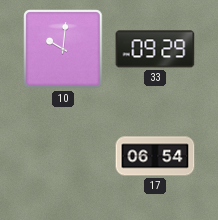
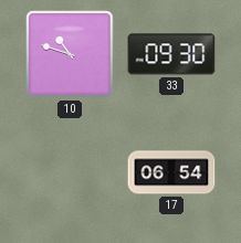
10: 10:01 -> 10:48
33: 09:29 -> 09:30
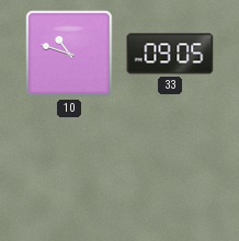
33: 09:30 -> 09:05
17: 06:54 -> none
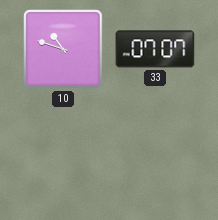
33: 09:05 -> 07:07
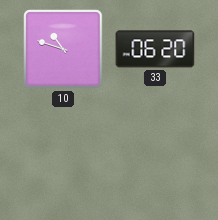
33: 07:07 -> 06:20
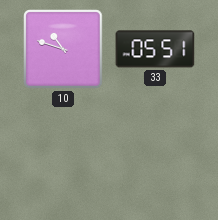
33: 06:20 -> 05:51
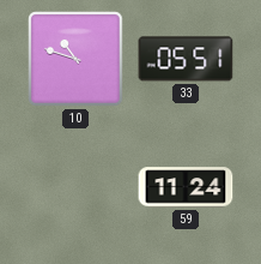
59: none -> 11:24
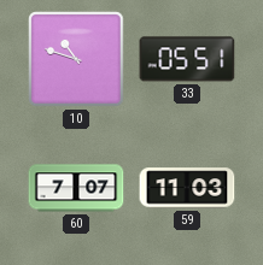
60: none -> 7:07
59: 11:24 -> 11:03
